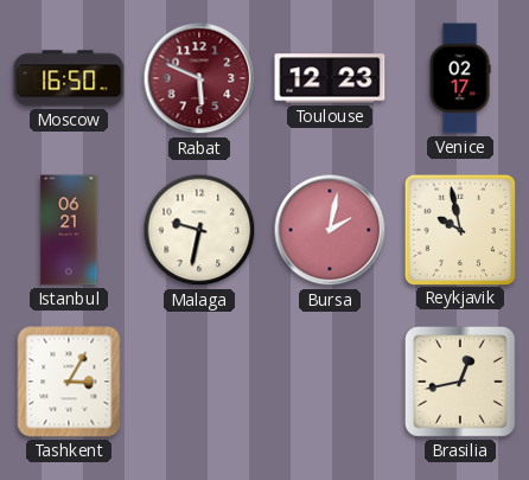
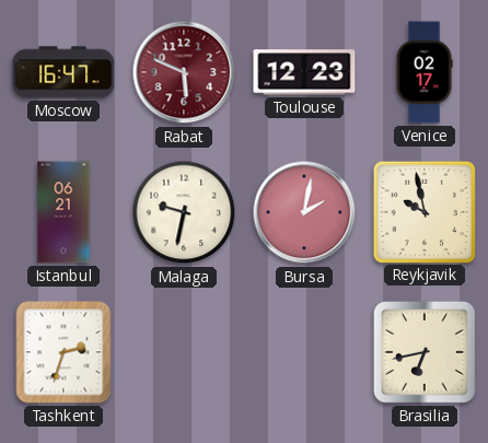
Moscow: 16:50 -> 16:47
Tashkent: 3:05 -> 2:33
Brasilia: 12:43 -> 6:43
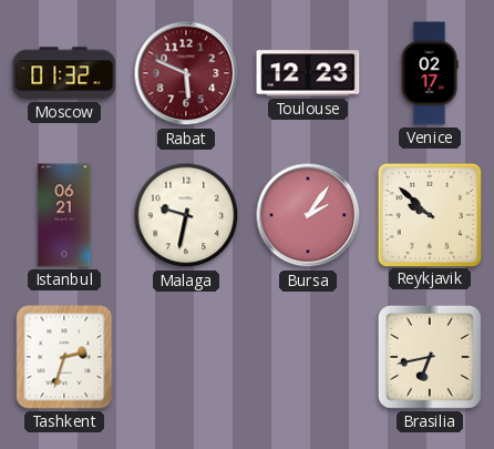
Moscow: 16:47 -> 01:32
Bursa: 2:02 -> 2:06
Reykjavik: 9:58 -> 9:52
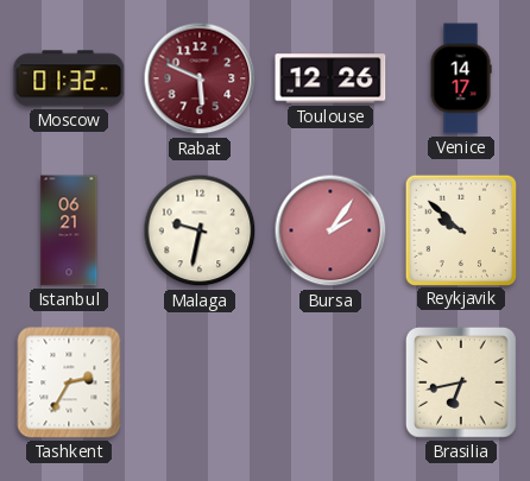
Toulouse: 12:23 -> 12:26
Venice: 02:17 -> 14:17
Tashkent: 2:33 -> 2:35
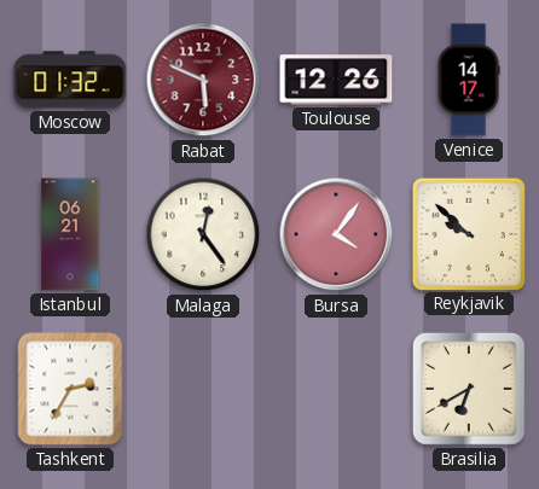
Malaga: 9:32 -> 12:24
Bursa: 2:06 -> 4:06
Brasilia: 6:43 -> 6:40
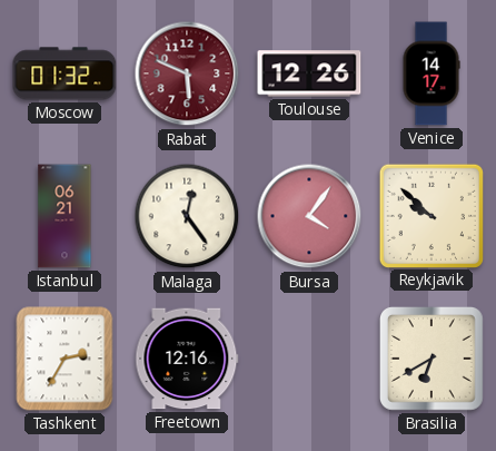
Freetown: none -> 12:16
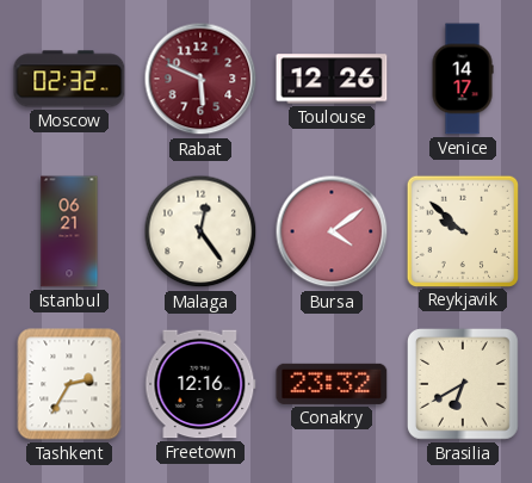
Moscow: 01:32 -> 02:32
Bursa: 4:06 -> 4:09
Conakry: none -> 23:32
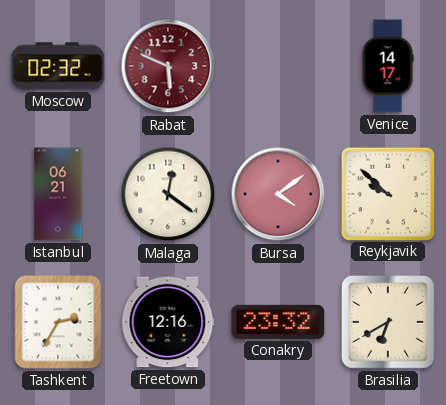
Toulouse: 12:26 -> none
Malaga: 12:24 -> 12:21
